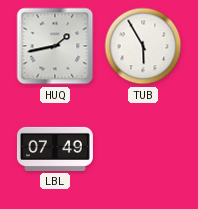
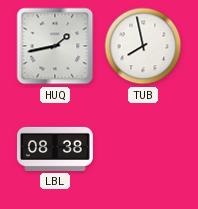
TUB: 5:55 -> 7:58
LBL: 07:49 -> 08:38
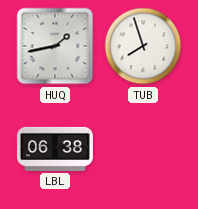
TUB: 7:58 -> 7:57
LBL: 08:38 -> 06:38
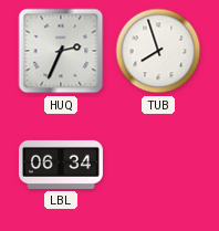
HUQ: 1:43 -> 2:34
LBL: 06:38 -> 06:34
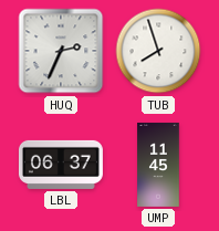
LBL: 06:34 -> 06:37
UMP: none -> 11:45
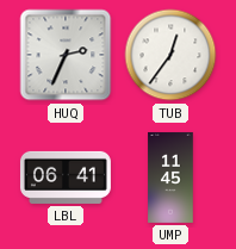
TUB: 7:57 -> 12:36
LBL: 06:37 -> 06:41
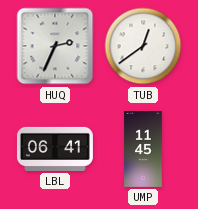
TUB: 12:36 -> 12:39
